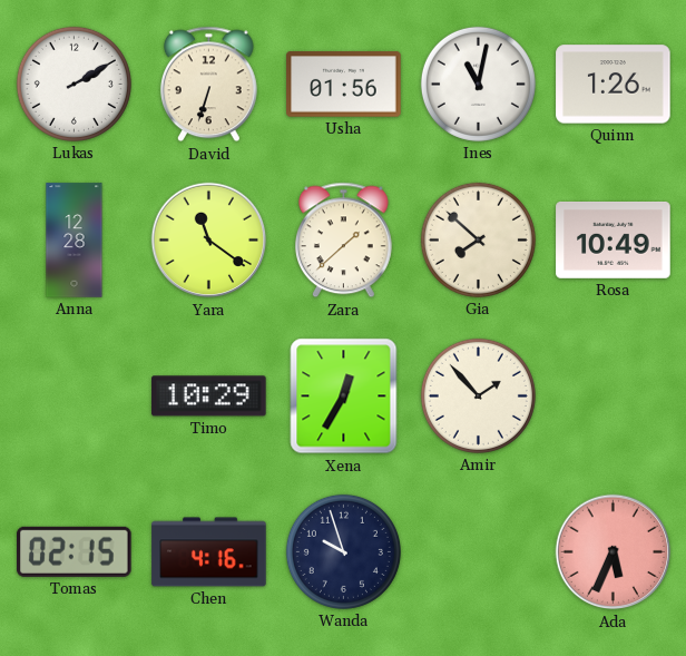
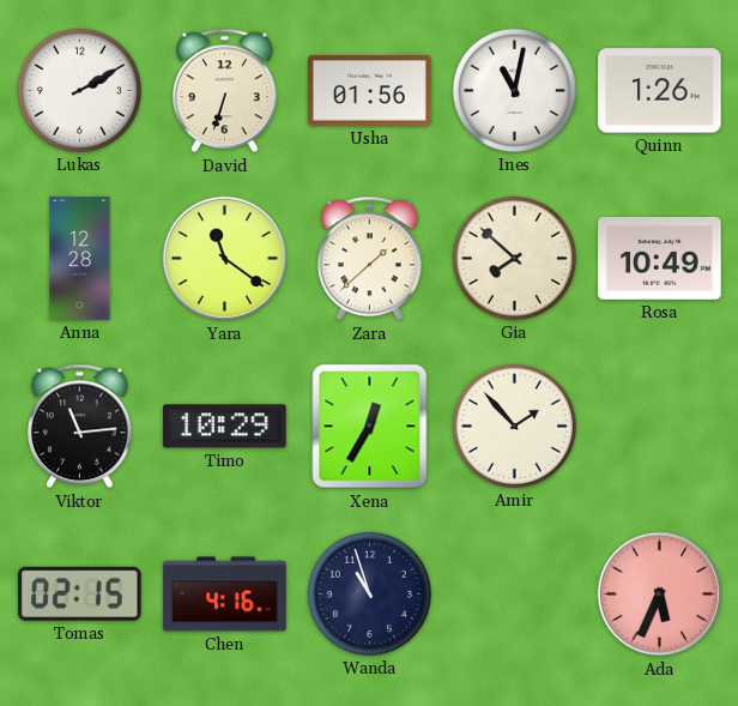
Viktor: none -> 11:14
Wanda: 9:57 -> 10:57
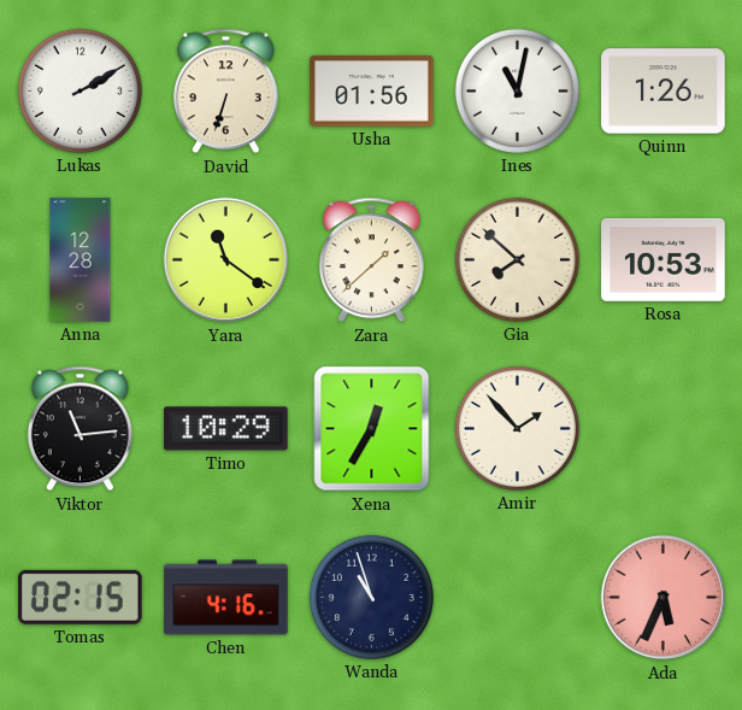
Rosa: 10:49 -> 10:53
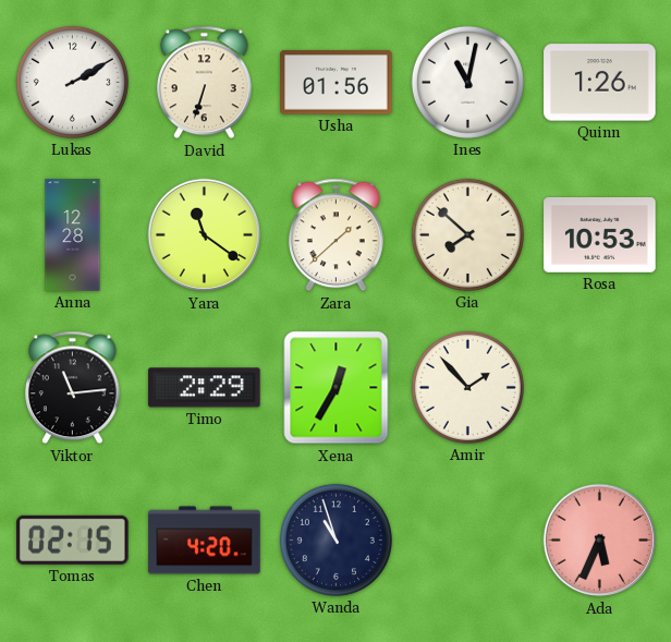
Timo: 10:29 -> 2:29
Chen: 4:16 -> 4:20
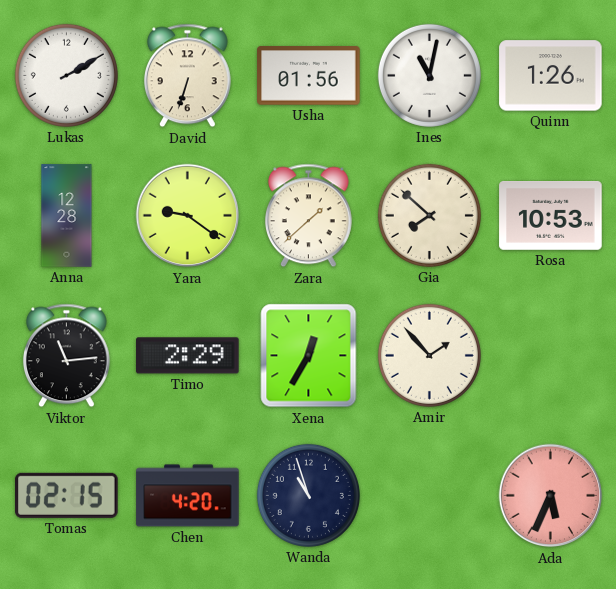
Yara: 11:21 -> 9:21
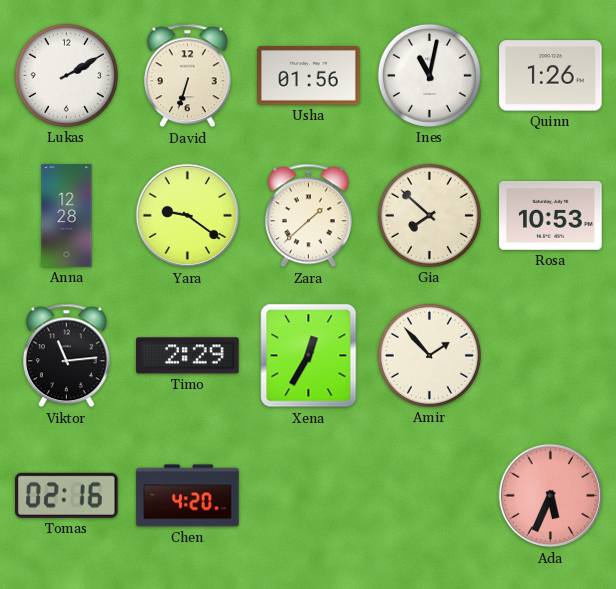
Tomas: 02:15 -> 02:16
Wanda: 10:57 -> none
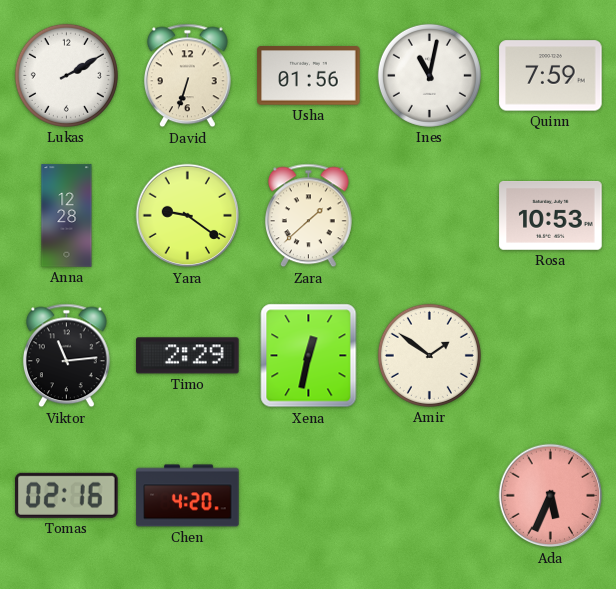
Quinn: 1:26 -> 7:59
Gia: 7:52 -> none
Xena: 12:35 -> 12:32
Amir: 1:53 -> 1:51
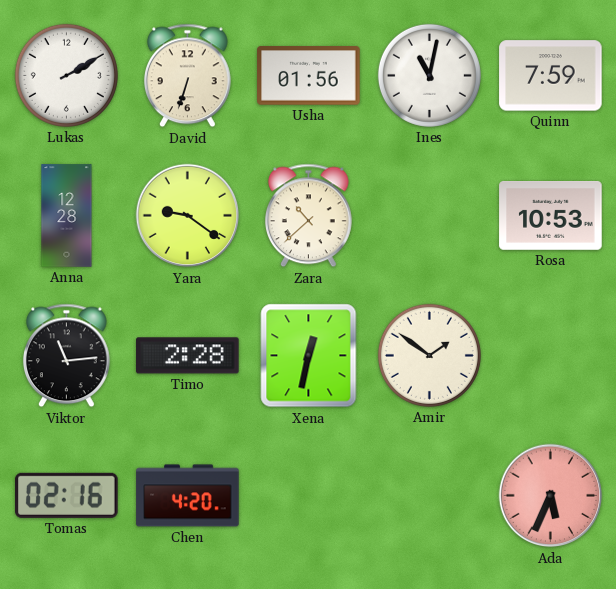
Zara: 1:38 -> 10:38
Timo: 2:29 -> 2:28
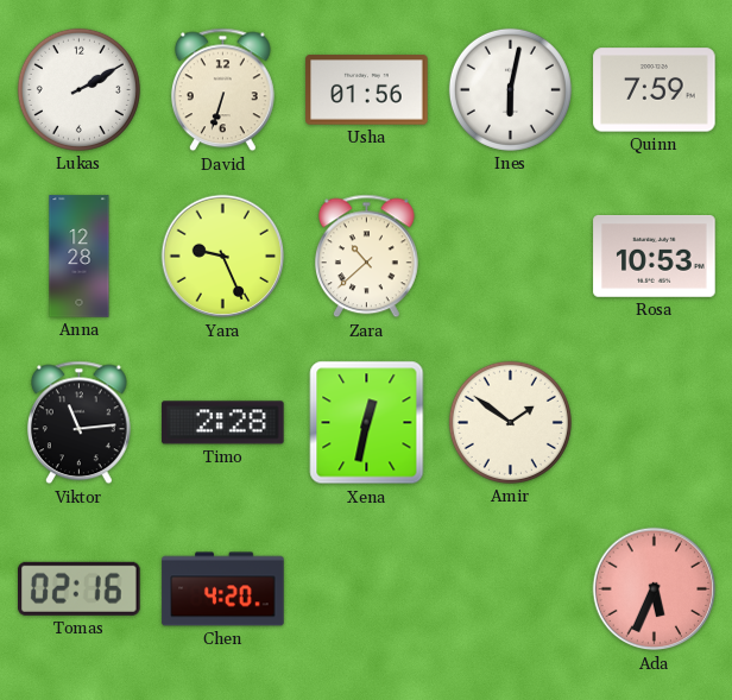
Ines: 11:02 -> 6:02
Yara: 9:21 -> 9:26
